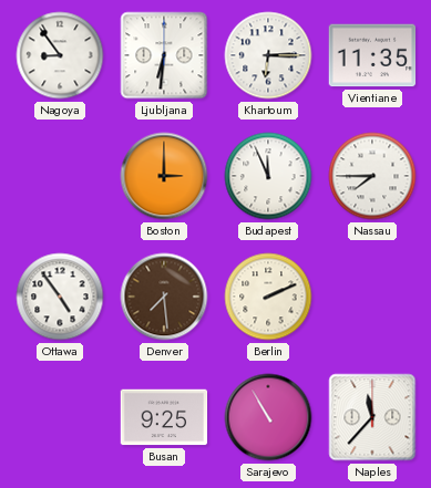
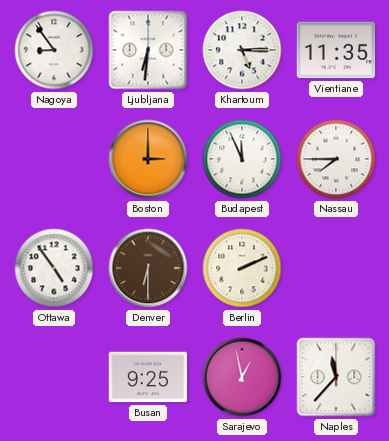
Khartoum: 6:15 -> 5:15
Denver: 7:29 -> 6:30
Sarajevo: 10:55 -> 12:58
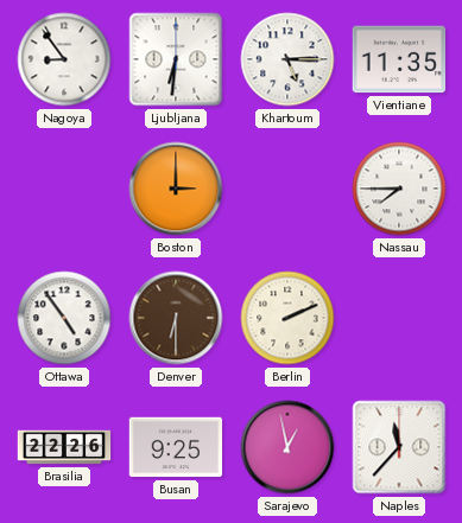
Budapest: 11:56 -> none
Brasilia: none -> 22:26
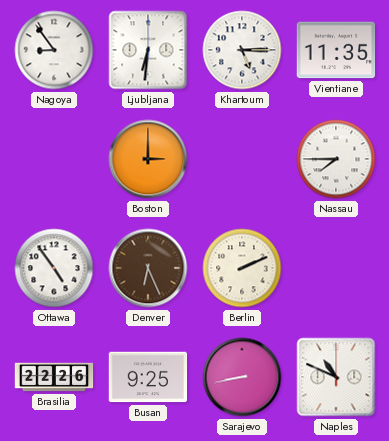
Denver: 6:30 -> 6:26
Sarajevo: 12:58 -> 8:43
Naples: 11:37 -> 10:49
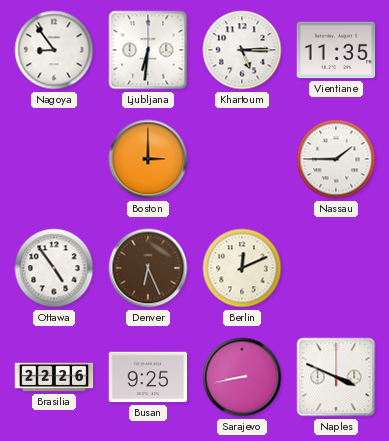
Nassau: 7:45 -> 1:45
Berlin: 2:11 -> 12:11
Naples: 10:49 -> 3:49
